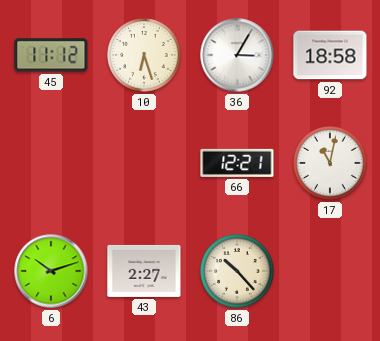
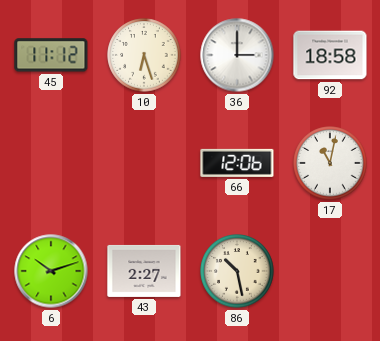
36: 3:05 -> 3:00
66: 12:21 -> 12:06
86: 10:23 -> 10:28
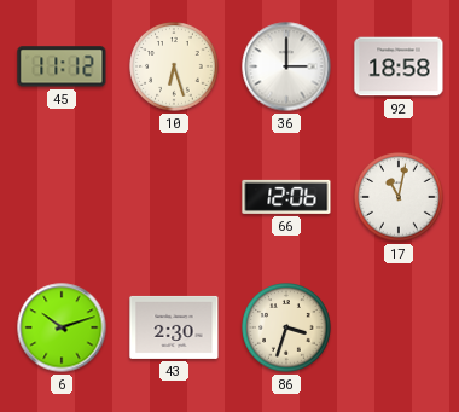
43: 2:27 -> 2:30
86: 10:28 -> 3:33
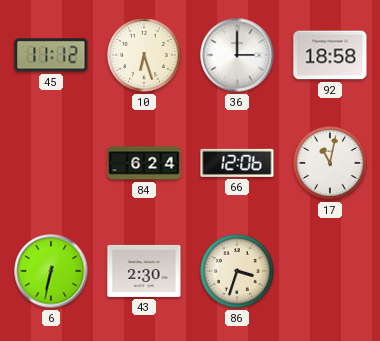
84: none -> 6:24
6: 10:12 -> 6:32
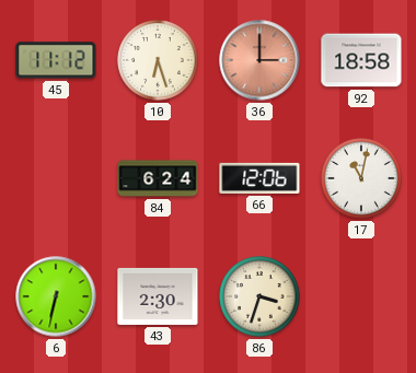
36 dial: white -> salmon
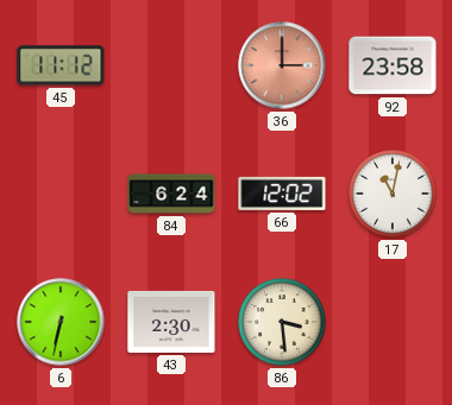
10: 6:27 -> none
92: 18:58 -> 23:58
66: 12:06 -> 12:02
86: 3:33 -> 3:29
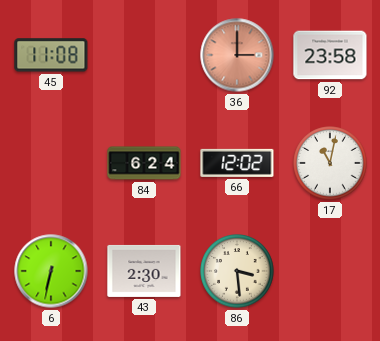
45: 11:12 -> 11:08
